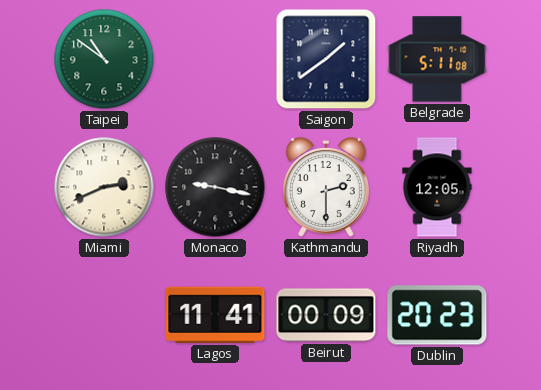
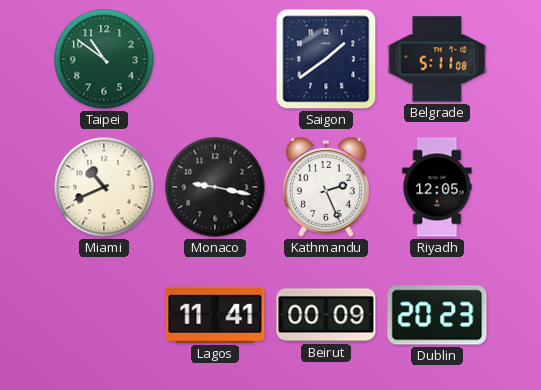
Miami: 2:41 -> 10:41
Kathmandu: 2:30 -> 2:26
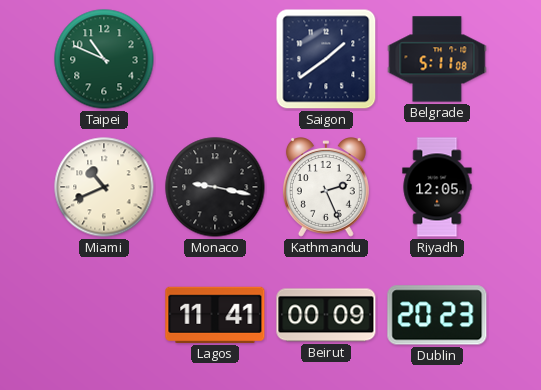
Taipei: 10:51 -> 10:49
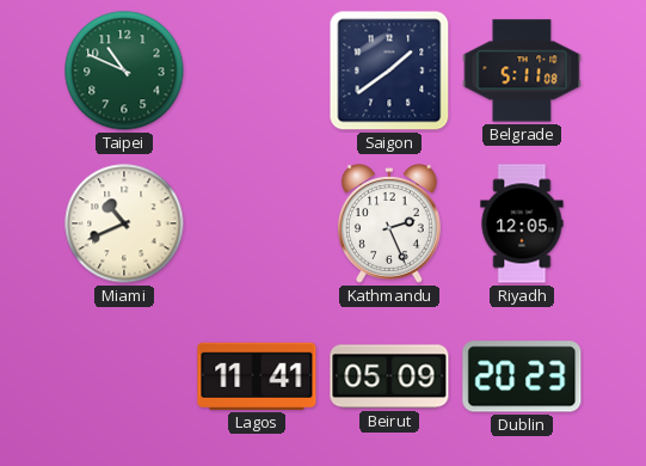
Monaco: 9:17 -> none
Beirut: 00:09 -> 05:09
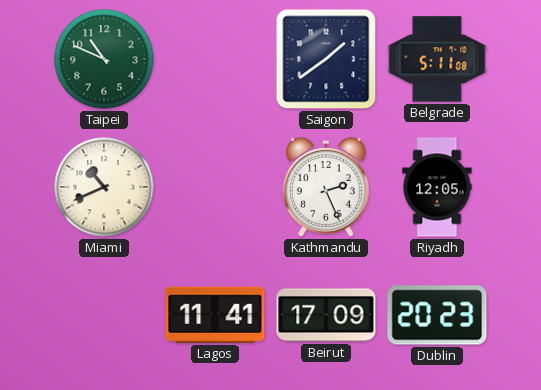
Beirut: 05:09 -> 17:09
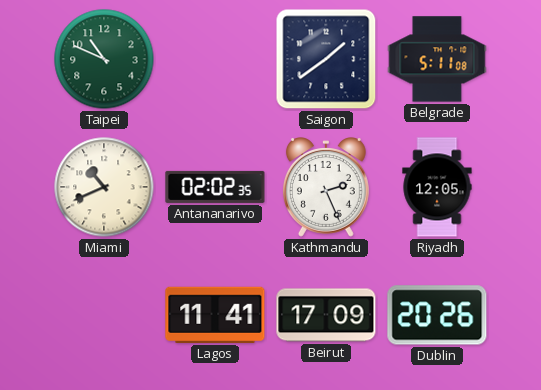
Antananarivo: none -> 02:02
Dublin: 20:23 -> 20:26
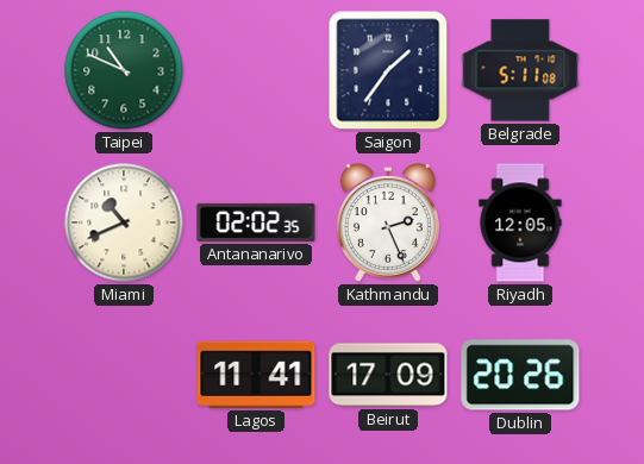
Saigon: 1:39 -> 1:36
